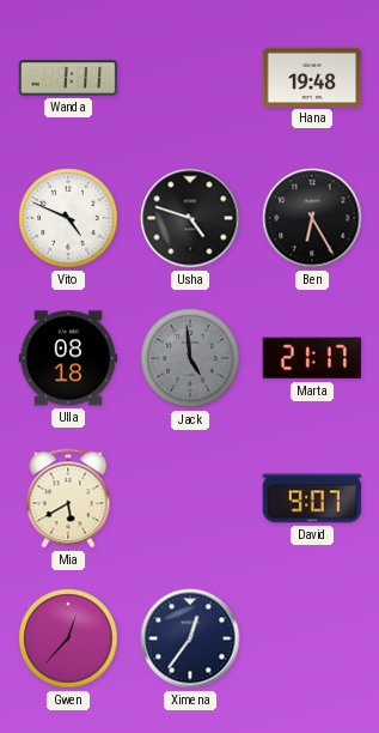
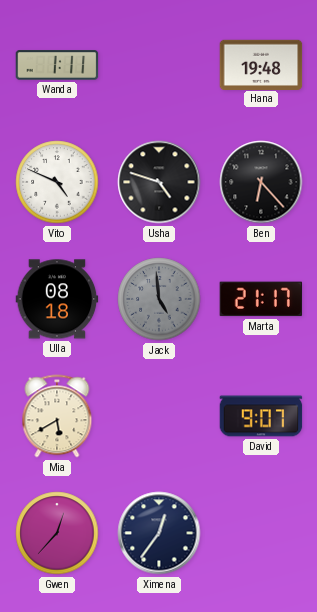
Ben: 6:25 -> 6:23
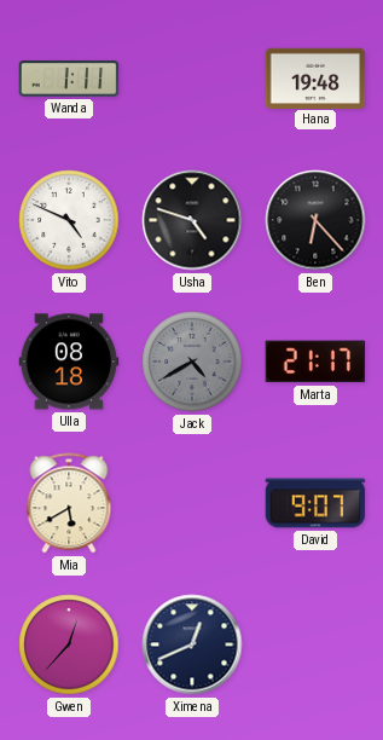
Jack: 4:59 -> 4:40
Ximena: 12:36 -> 12:41
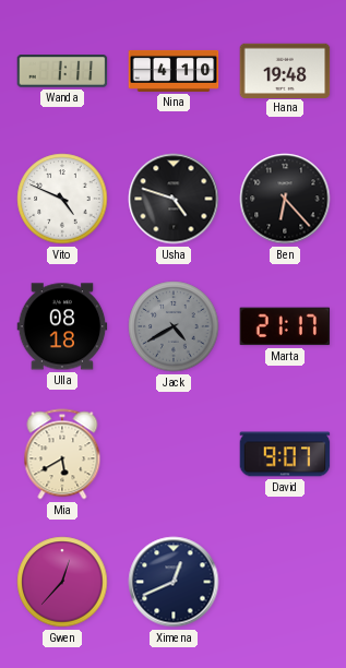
Nina: none -> 4:10
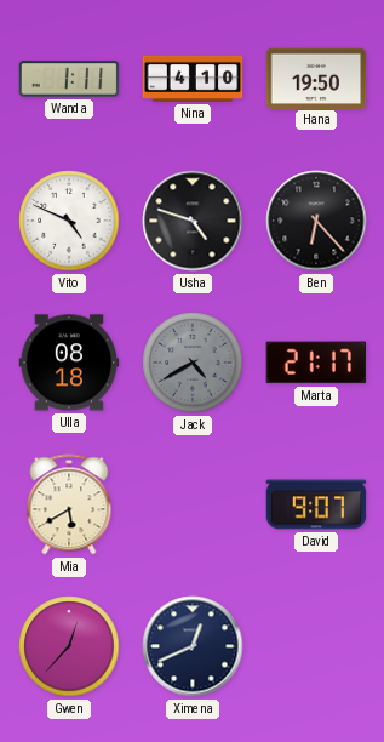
Hana: 19:48 -> 19:50
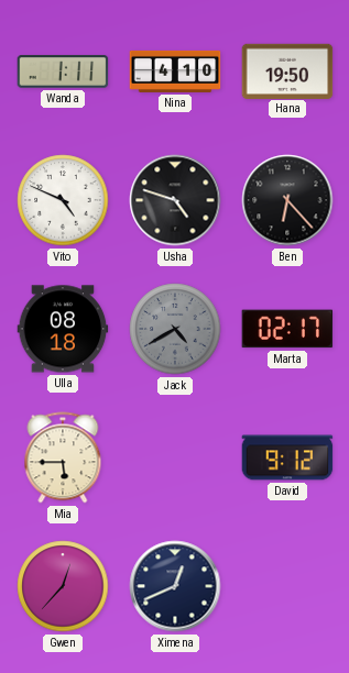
Marta: 21:17 -> 02:17
Mia: 5:40 -> 5:45
David: 9:07 -> 9:12
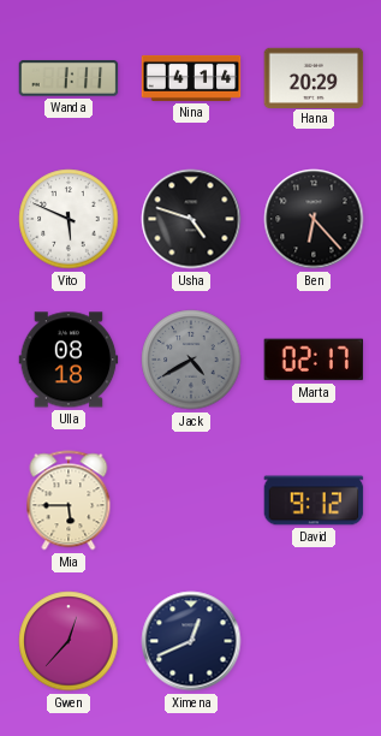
Nina: 4:10 -> 4:14
Hana: 19:50 -> 20:29
Vito: 4:49 -> 5:49
